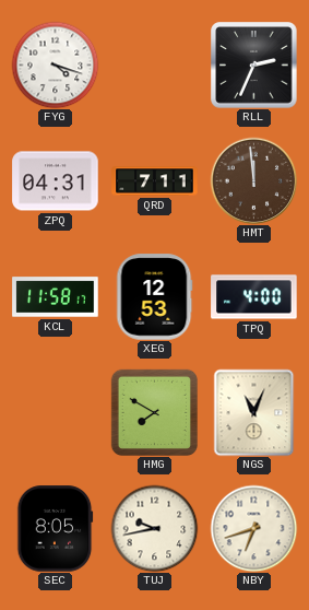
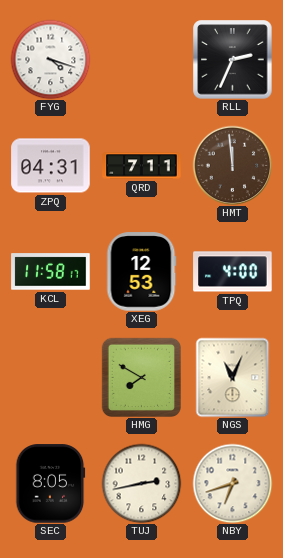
TUJ: 9:43 -> 2:43
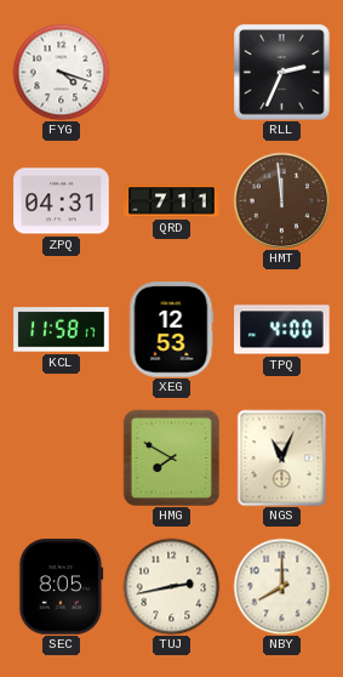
NBY: 6:42 -> 8:00
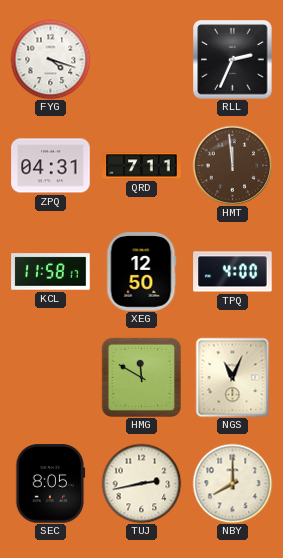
XEG: 12:53 -> 12:50
HMG: 7:50 -> 11:50
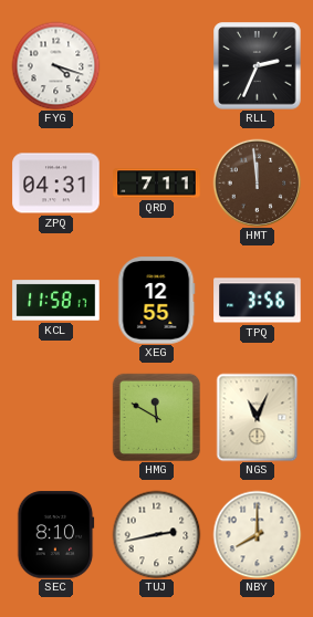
XEG: 12:50 -> 12:55
TPQ: 4:00 -> 3:56
SEC: 8:05 -> 8:10
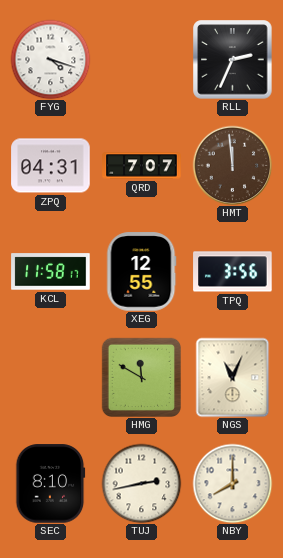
QRD: 7:11 -> 7:07
